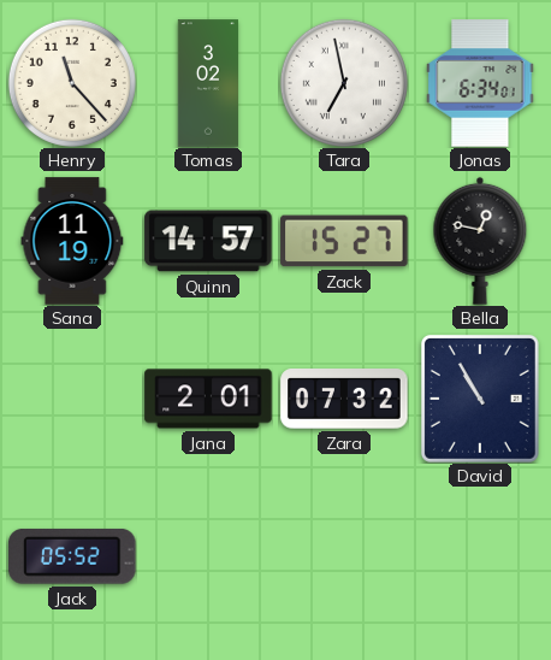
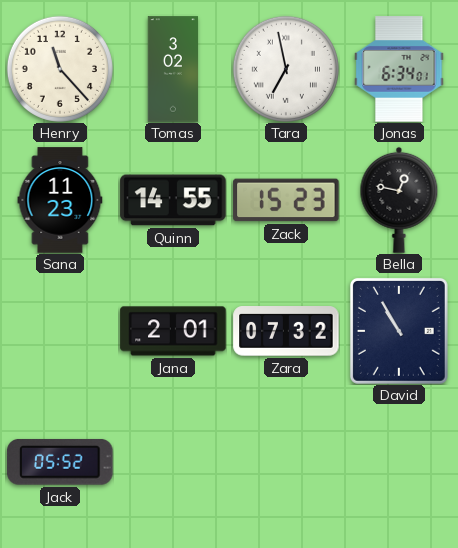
Sana: 11:19 -> 11:23
Quinn: 14:57 -> 14:55
Zack: 15:27 -> 15:23
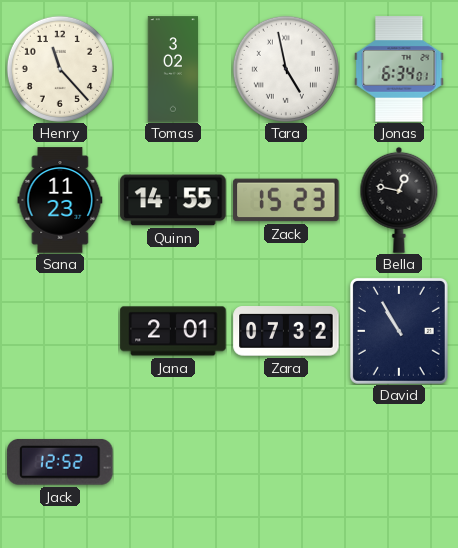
Tara: 6:58 -> 4:58
Jack: 05:52 -> 12:52
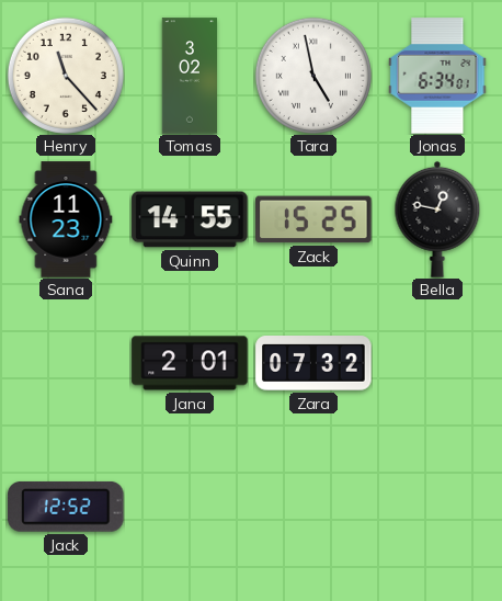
Zack: 15:23 -> 15:25
David: 10:55 -> none
